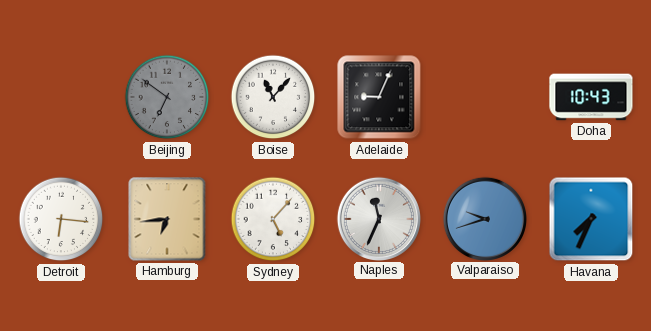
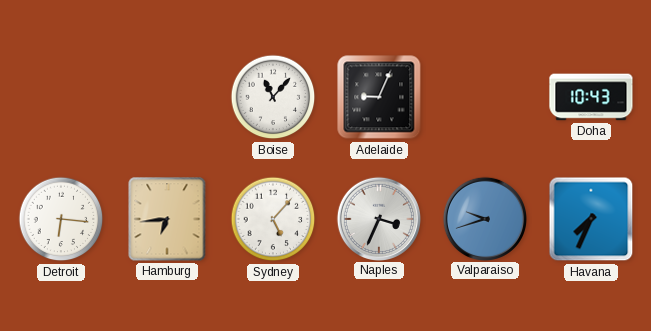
Beijing: 6:51 -> none
Naples: 11:34 -> 3:34
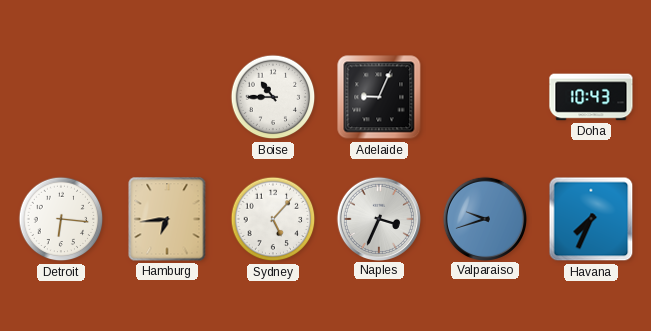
Boise: 11:07 -> 10:45
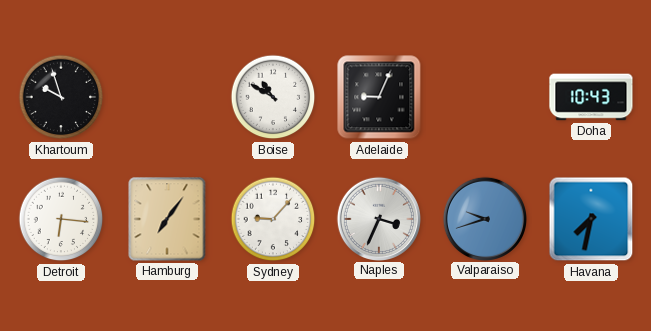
Khartoum: none -> 9:57
Boise: 10:45 -> 10:50
Hamburg: 6:44 -> 7:06
Sydney: 5:07 -> 9:07
Havana: 7:34 -> 7:32
